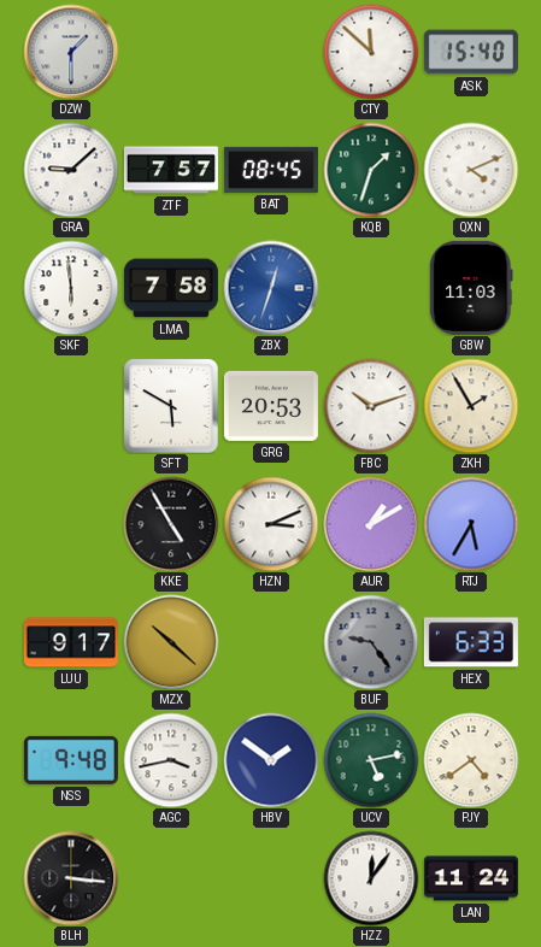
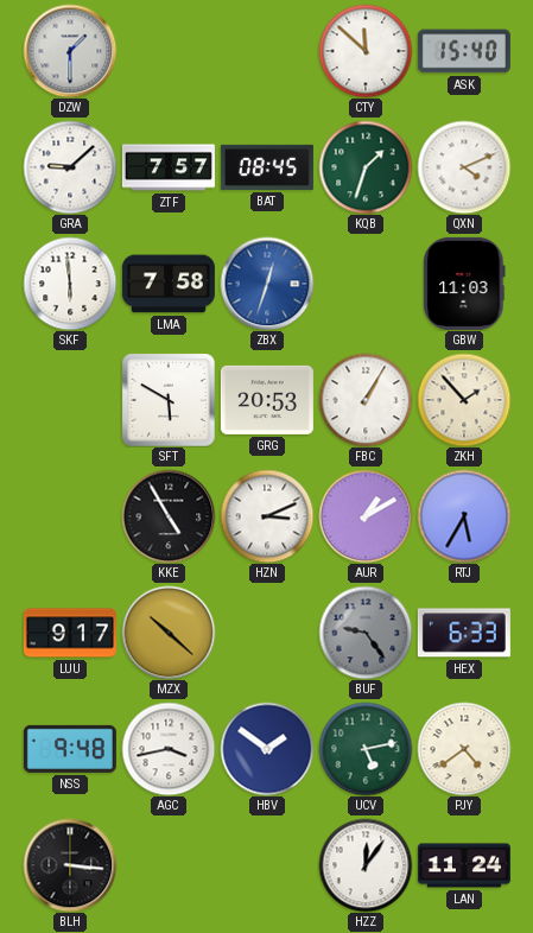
FBC: 10:12 -> 1:05
ZKH: 1:55 -> 1:53
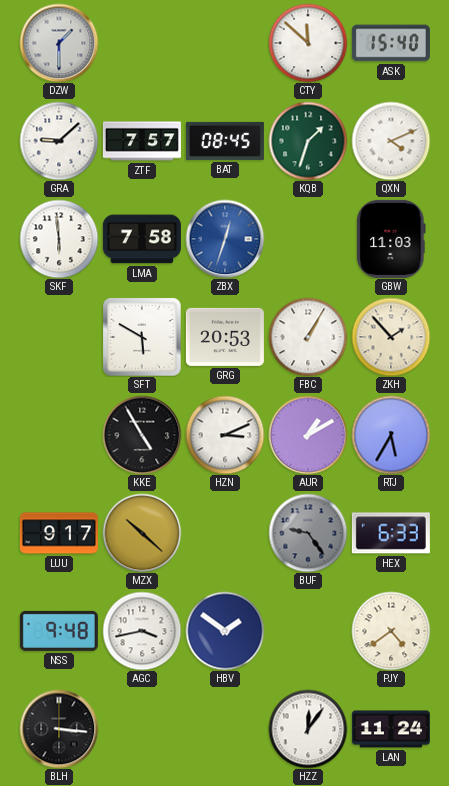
UCV: 5:13 -> none
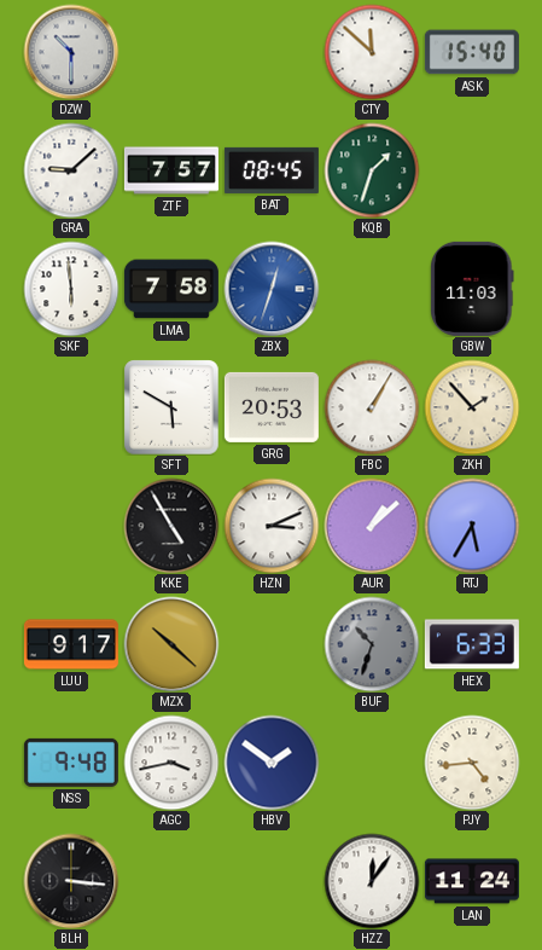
DZW: 1:30 -> 10:30
QXN: 4:11 -> none
AUR: 1:10 -> 1:08
BUF: 9:24 -> 10:33
PJY: 4:39 -> 4:44
